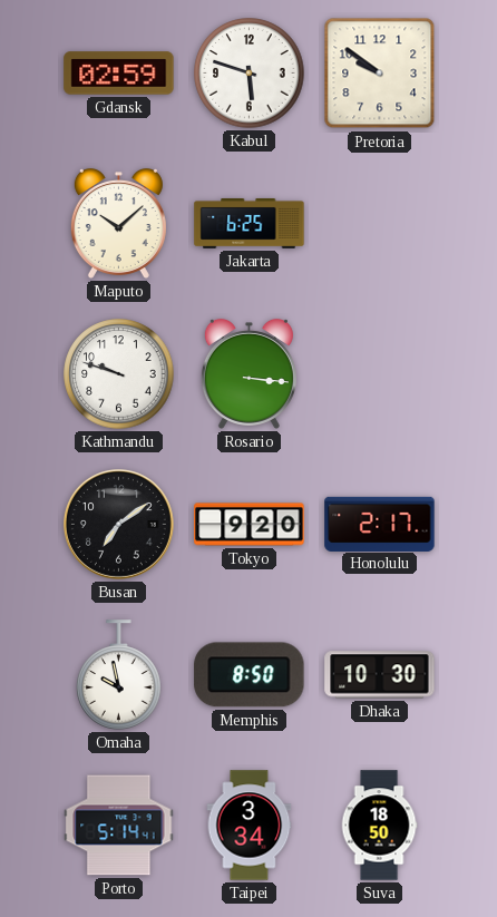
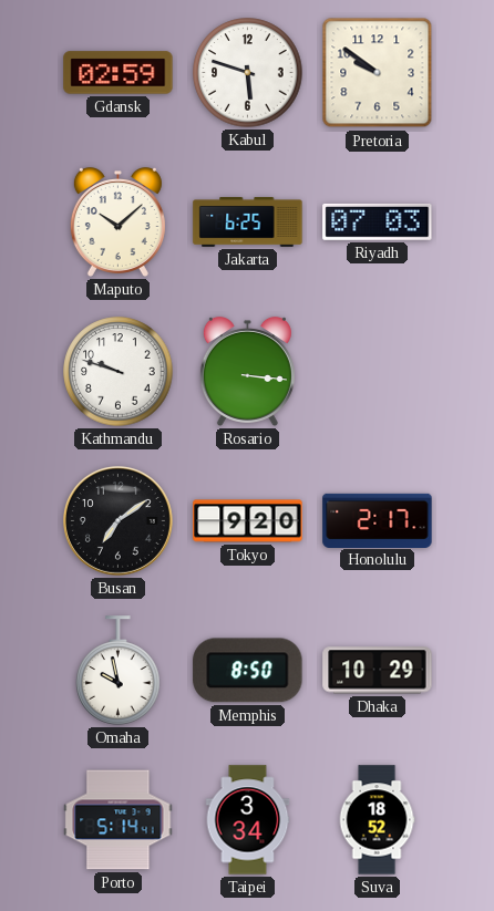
Riyadh: none -> 07:03
Dhaka: 10:30 -> 10:29
Suva: 18:50 -> 18:52
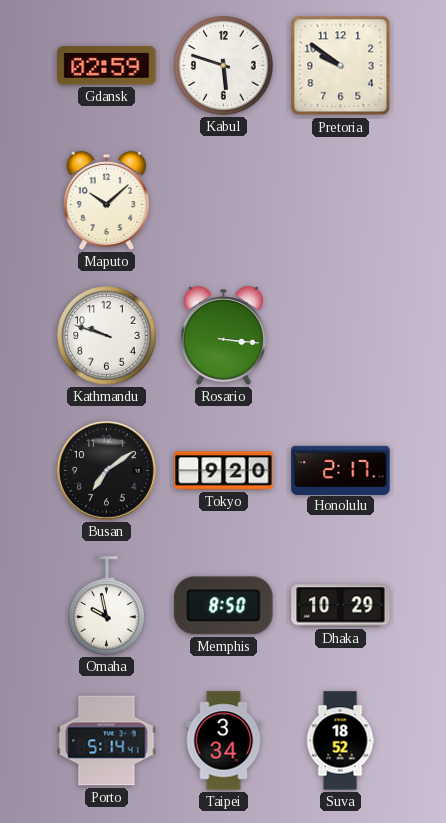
Jakarta: 6:25 -> none
Riyadh: 07:03 -> none
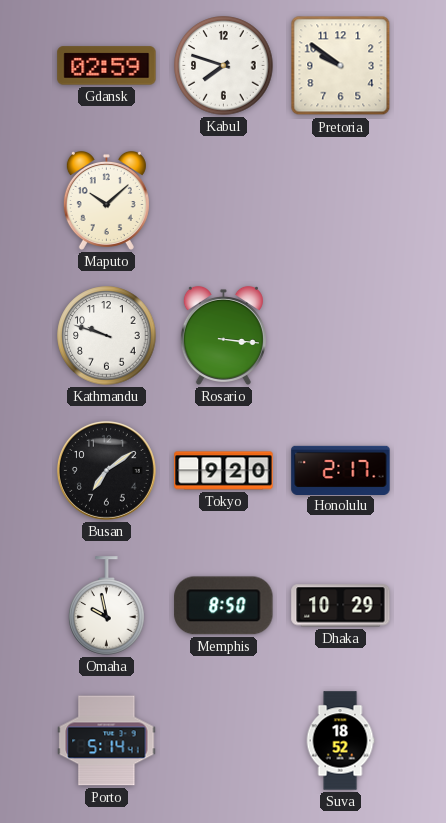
Kabul: 5:48 -> 7:48
Taipei: 3:34 -> none
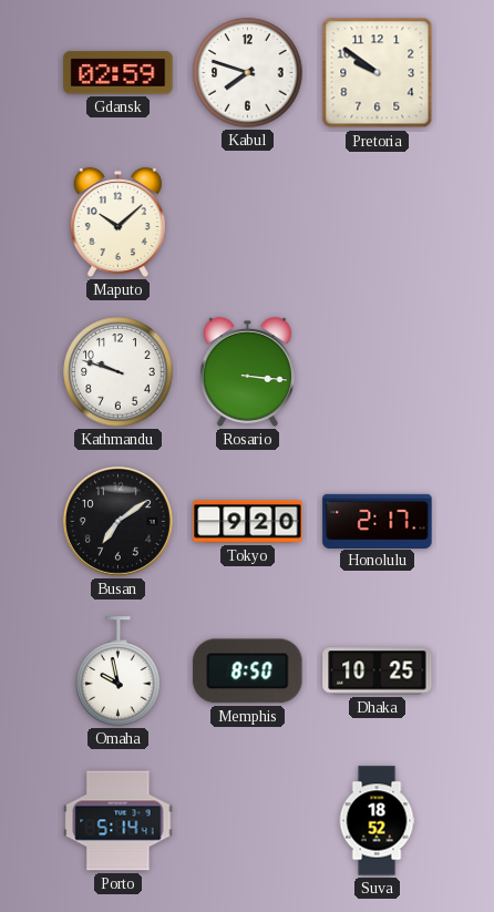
Dhaka: 10:29 -> 10:25
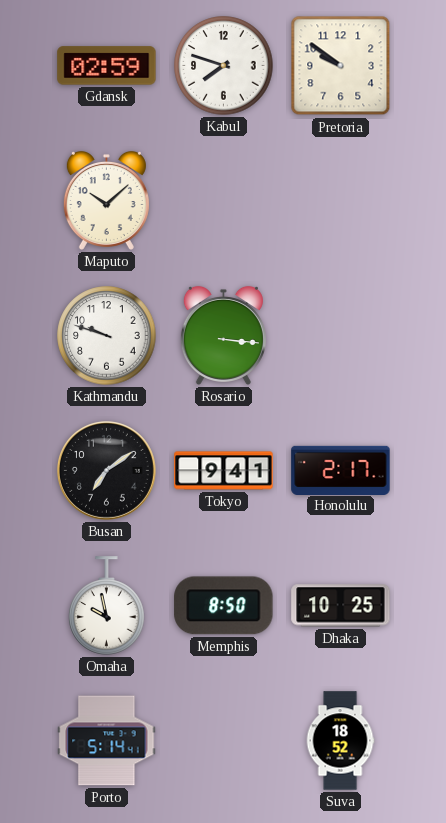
Tokyo: 9:20 -> 9:41
